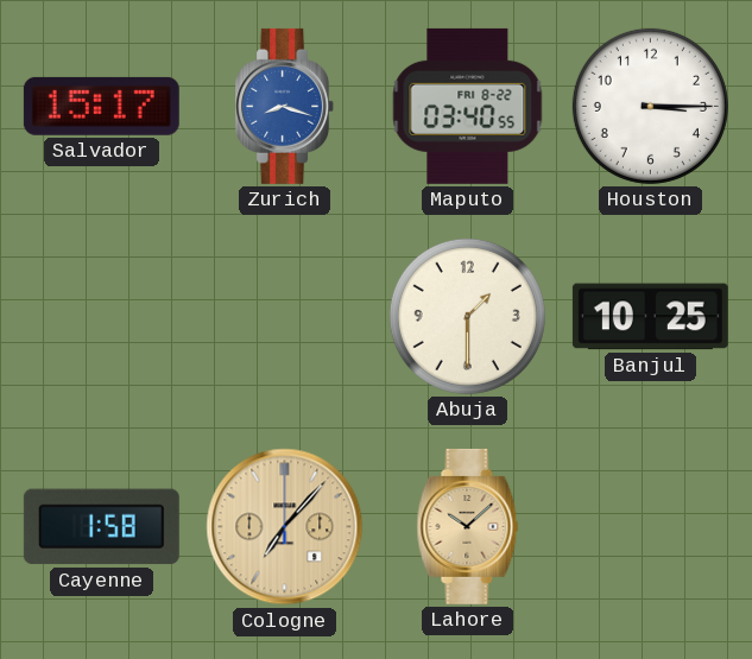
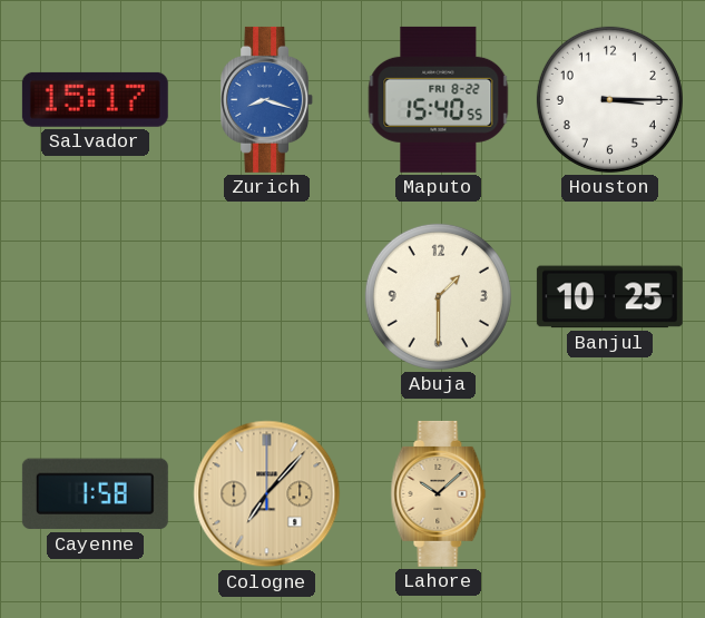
Maputo: 03:40 -> 15:40
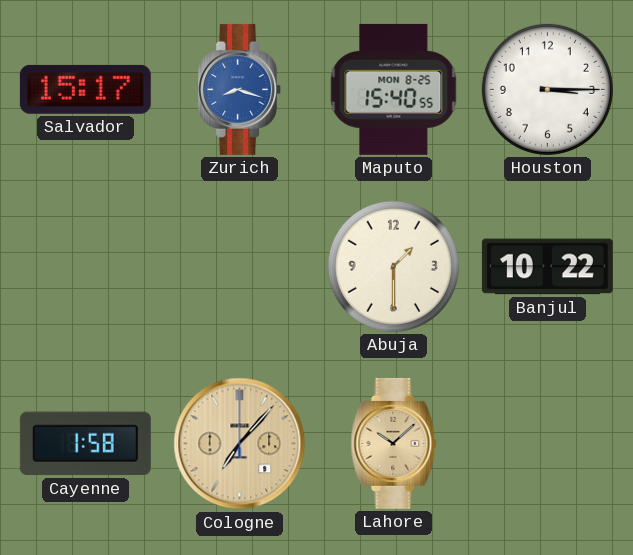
Maputo date: FRI 8-22 -> MON 8-25
Banjul: 10:25 -> 10:22
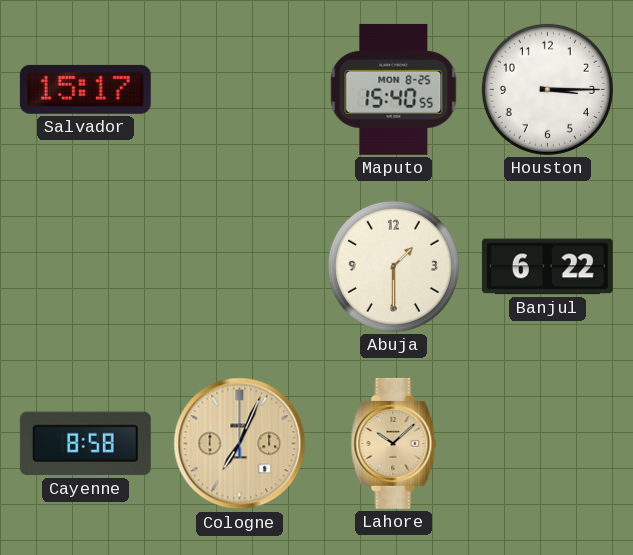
Zurich: 8:18 -> none
Banjul: 10:22 -> 6:22
Cayenne: 1:58 -> 8:58
Cologne: 7:07 -> 7:04
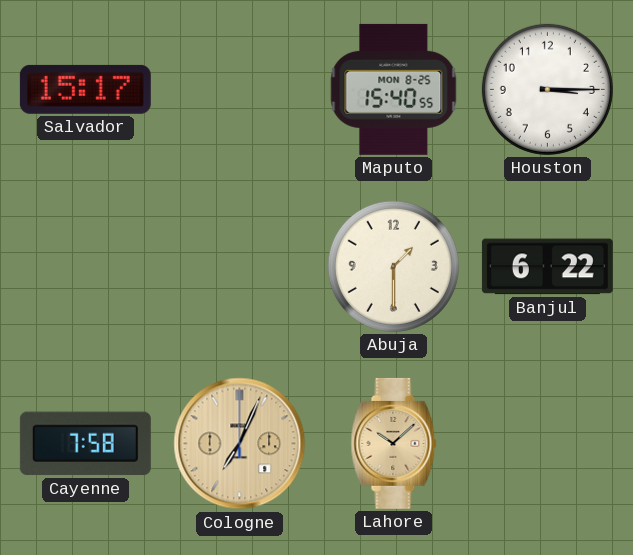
Cayenne: 8:58 -> 7:58
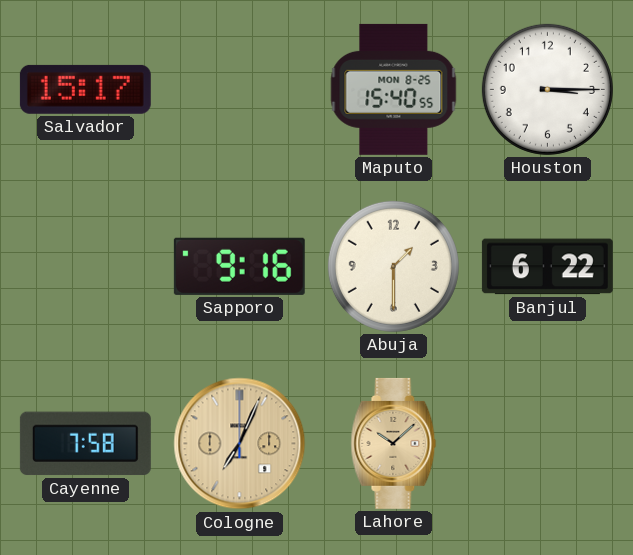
Sapporo: none -> 9:16
